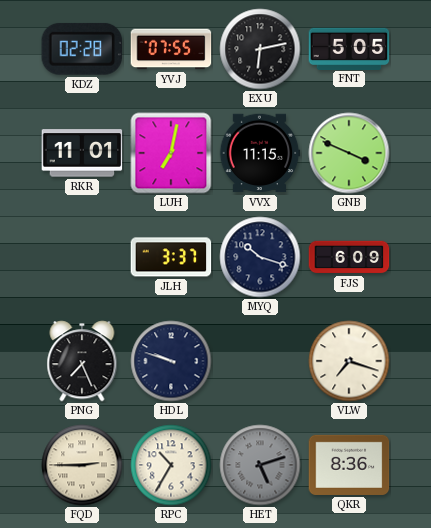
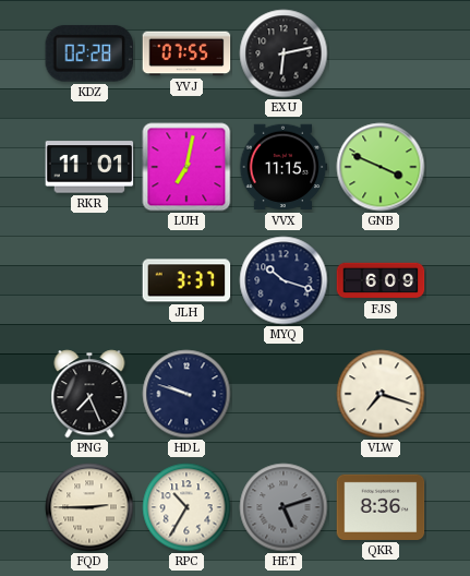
FNT: 5:05 -> none
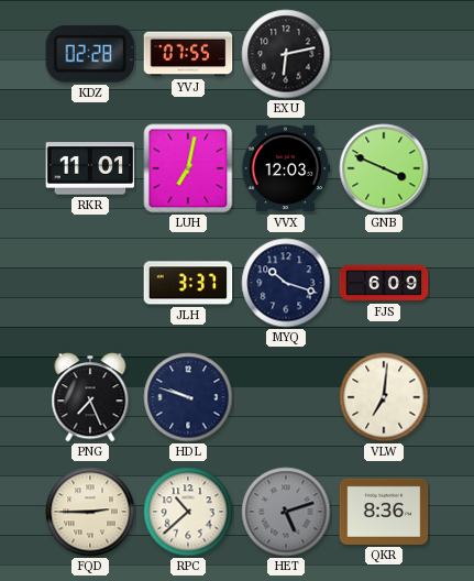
VVX: 11:15 -> 12:03
VLW: 7:18 -> 7:01
RPC: 10:35 -> 10:38
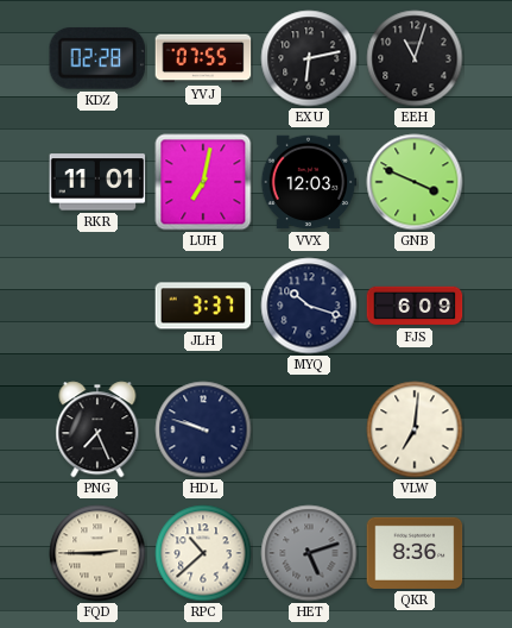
EEH: none -> 11:03
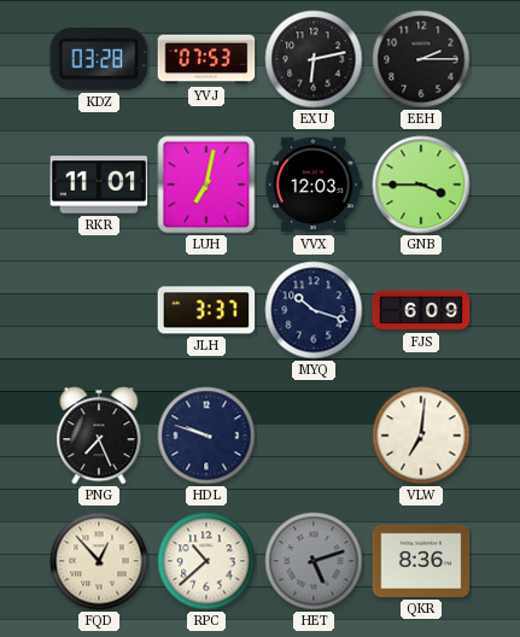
KDZ: 02:28 -> 03:28
YVJ: 07:55 -> 07:53
EEH: 11:03 -> 2:15
GNB: 3:49 -> 3:45
FQD: 2:45 -> 12:53
